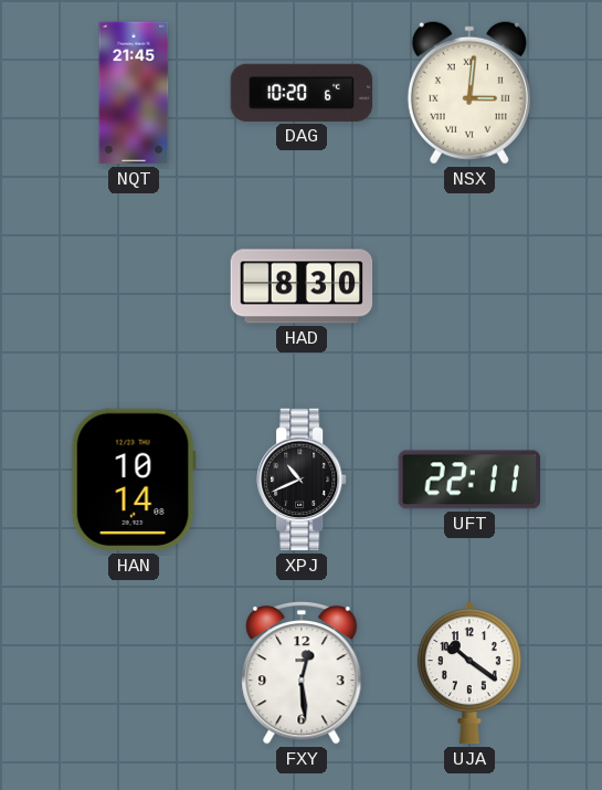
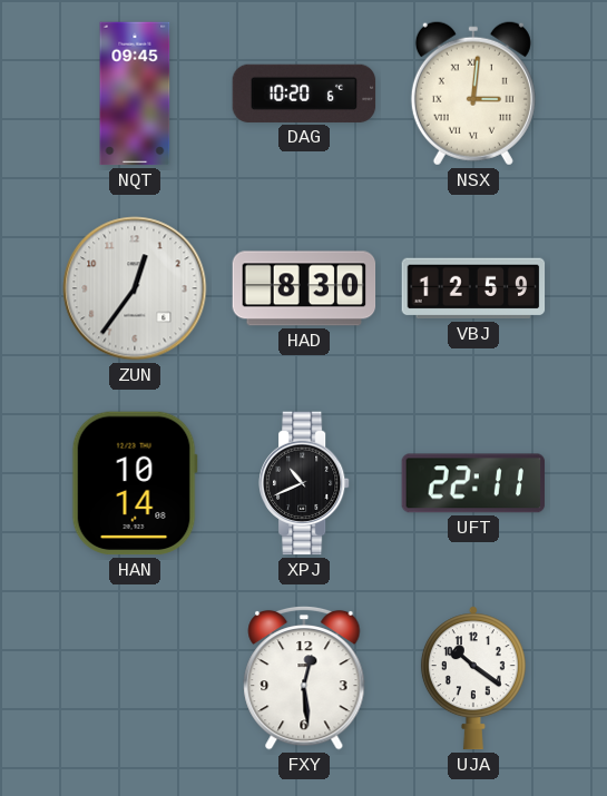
NQT: 21:45 -> 09:45
ZUN: none -> 12:36
VBJ: none -> 12:59
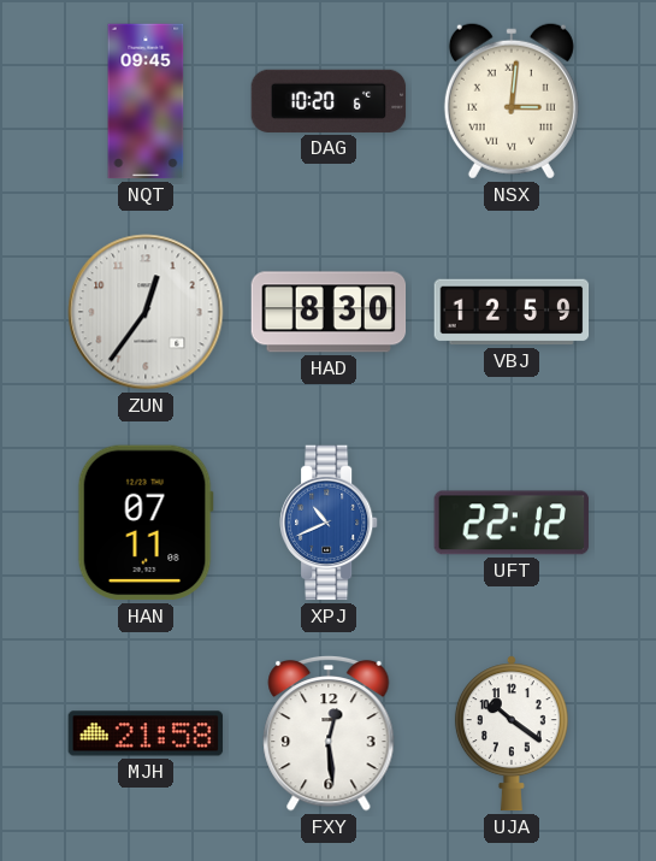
HAN: 10:14 -> 07:11
XPJ dial: black -> blue
UFT: 22:11 -> 22:12
MJH: none -> 21:58
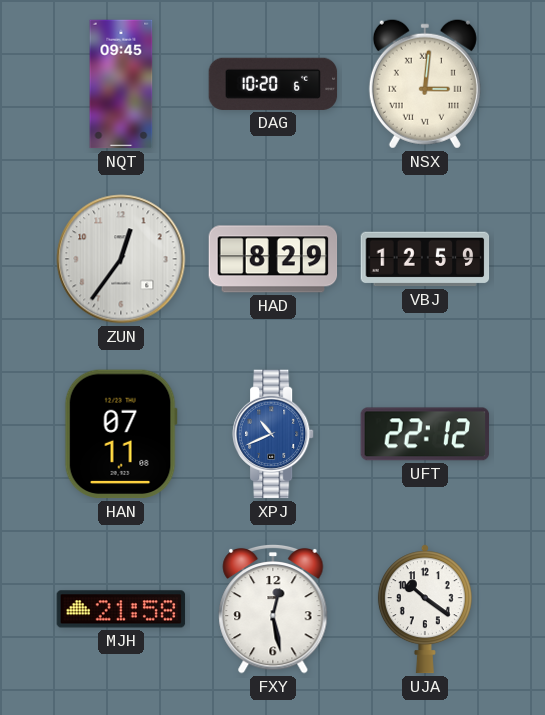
HAD: 8:30 -> 8:29
FXY: 12:29 -> 12:28
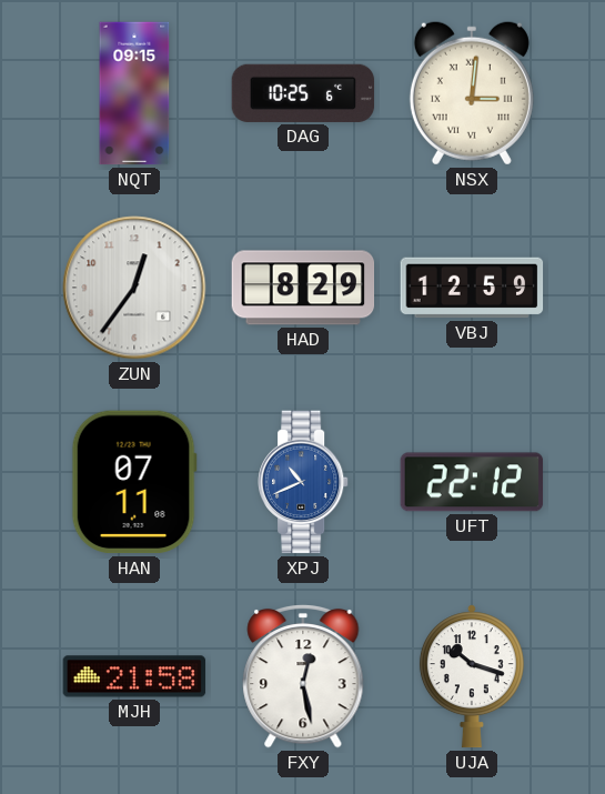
NQT: 09:45 -> 09:15
DAG: 10:20 -> 10:25
UJA: 10:21 -> 10:18
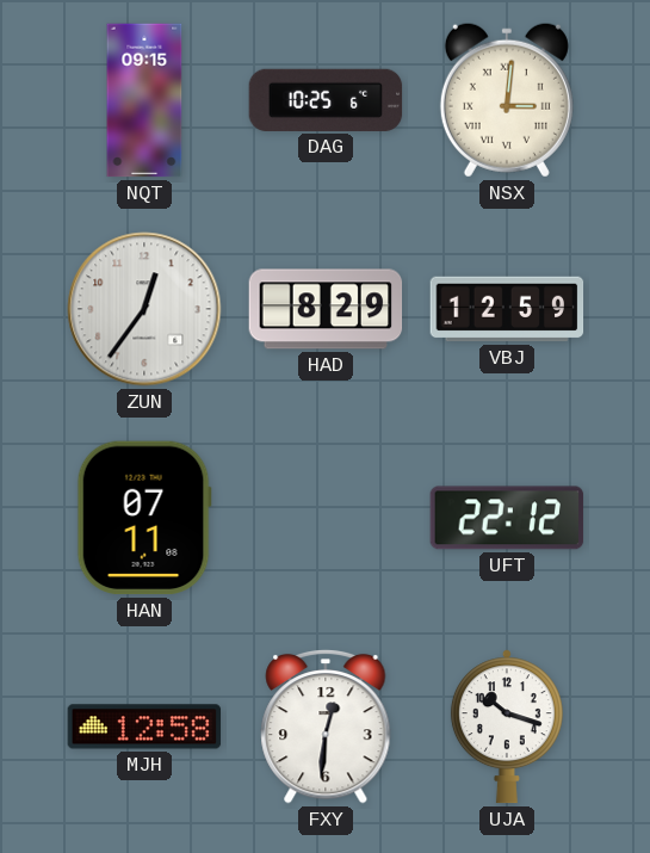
XPJ: 10:41 -> none
MJH: 21:58 -> 12:58
FXY: 12:28 -> 12:31
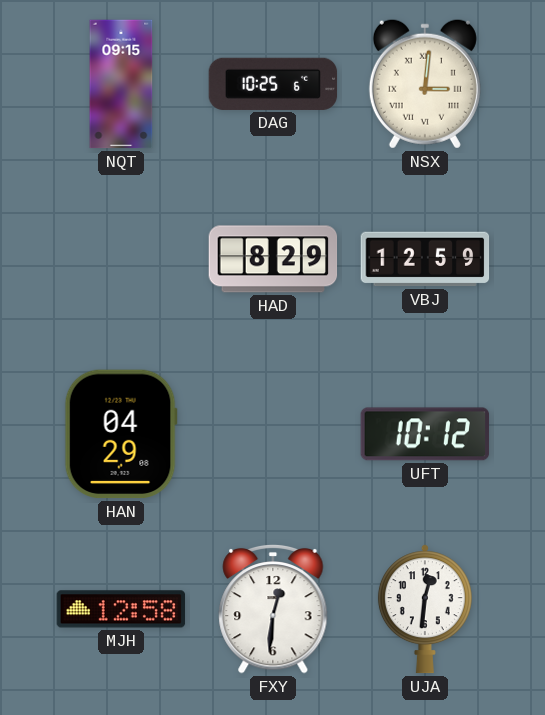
ZUN: 12:36 -> none
HAN: 07:11 -> 04:29
UFT: 22:12 -> 10:12
UJA: 10:18 -> 12:31
